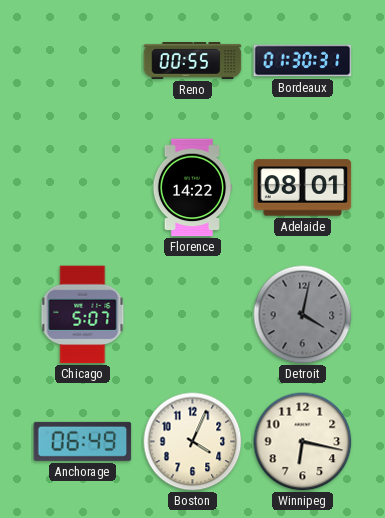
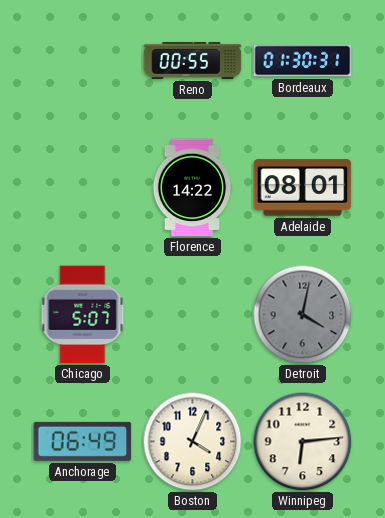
Winnipeg: 6:17 -> 6:14
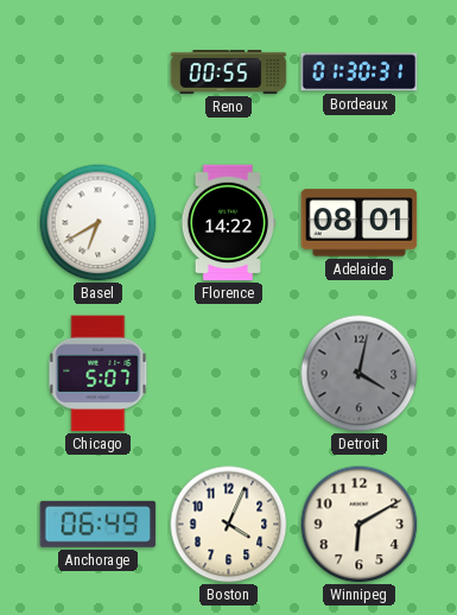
Basel: none -> 6:40
Winnipeg: 6:14 -> 6:10
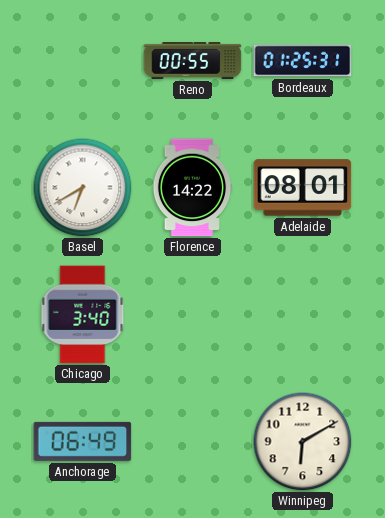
Bordeaux: 01:30 -> 01:25
Chicago: 5:07 -> 3:40
Detroit: 4:02 -> none
Boston: 4:04 -> none
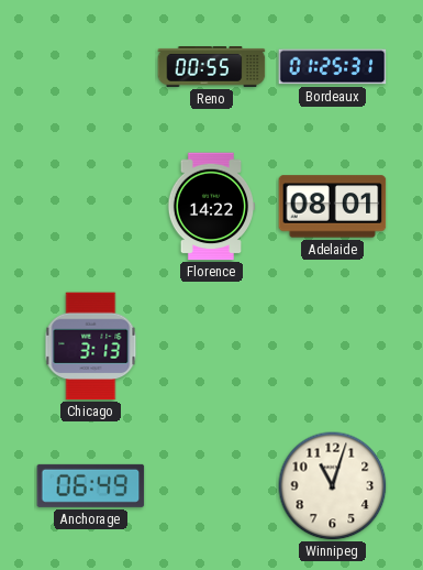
Basel: 6:40 -> none
Chicago: 3:40 -> 3:13
Winnipeg: 6:10 -> 11:03
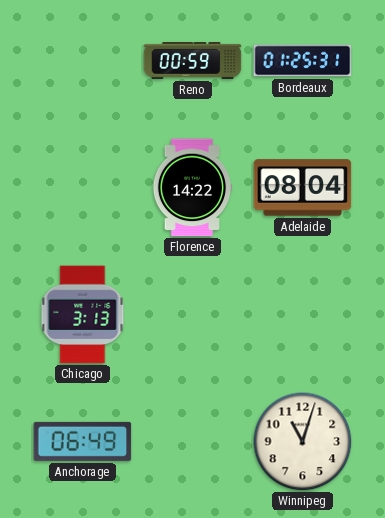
Reno: 00:55 -> 00:59
Adelaide: 08:01 -> 08:04
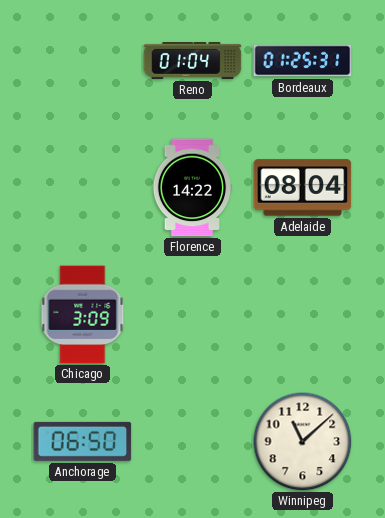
Reno: 00:59 -> 01:04
Chicago: 3:13 -> 3:09
Anchorage: 06:49 -> 06:50
Winnipeg: 11:03 -> 11:08
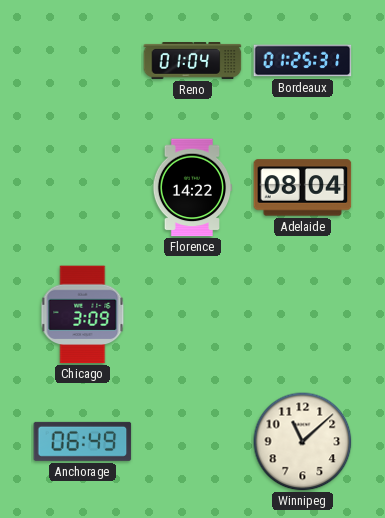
Anchorage: 06:50 -> 06:49
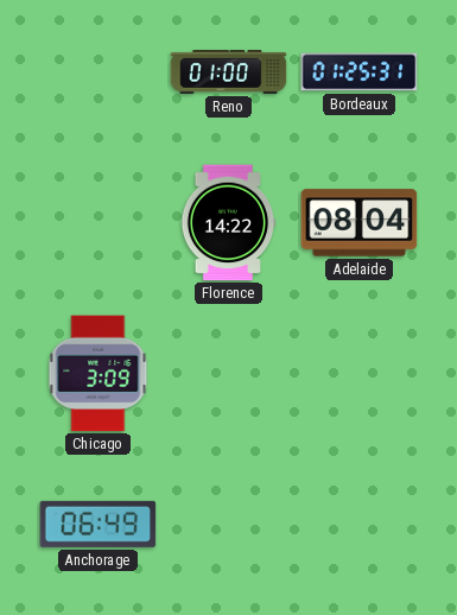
Reno: 01:04 -> 01:00
Winnipeg: 11:08 -> none
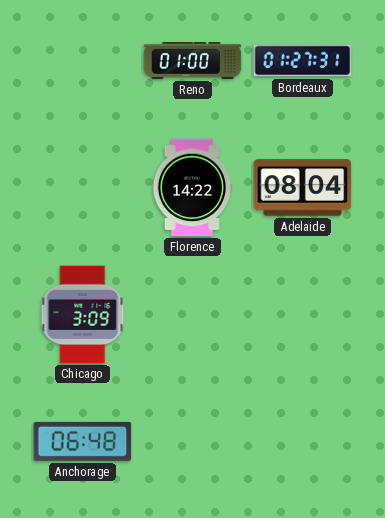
Bordeaux: 01:25 -> 01:27
Anchorage: 06:49 -> 06:48
